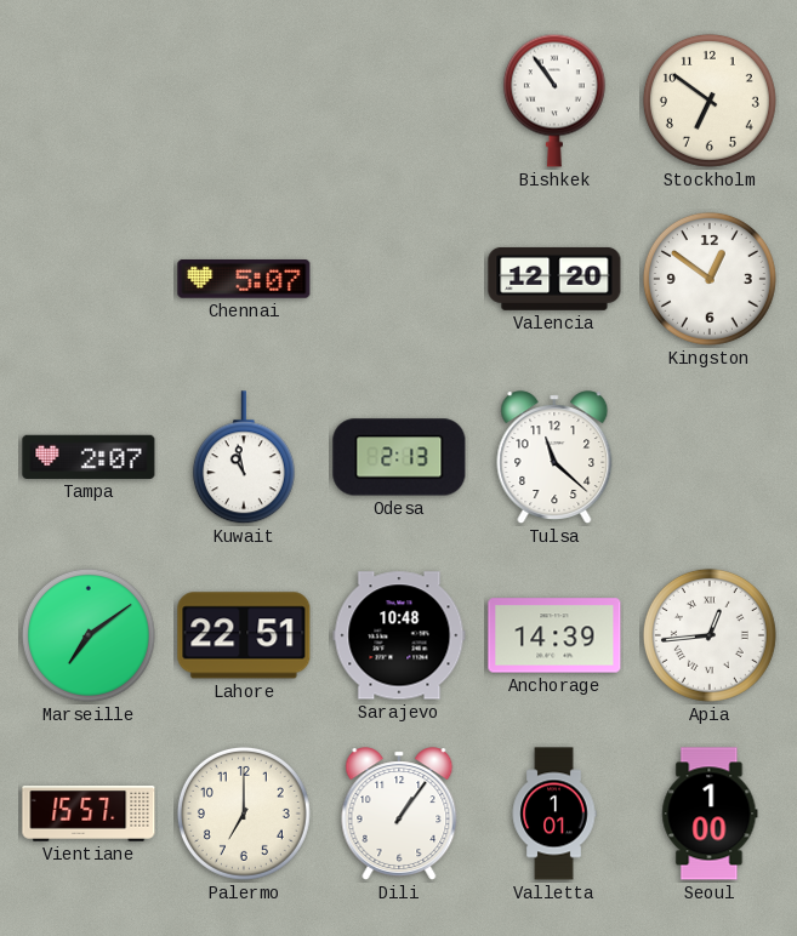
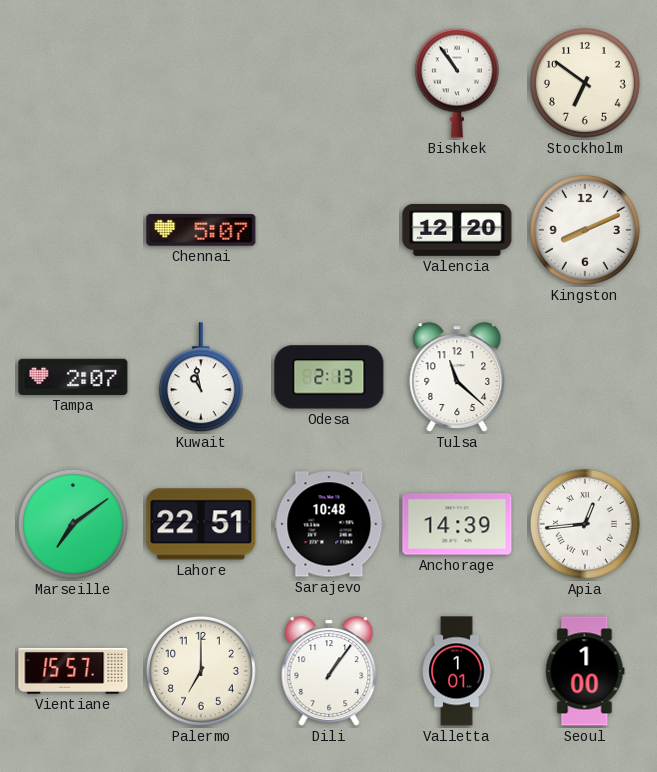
Kingston: 12:51 -> 8:11
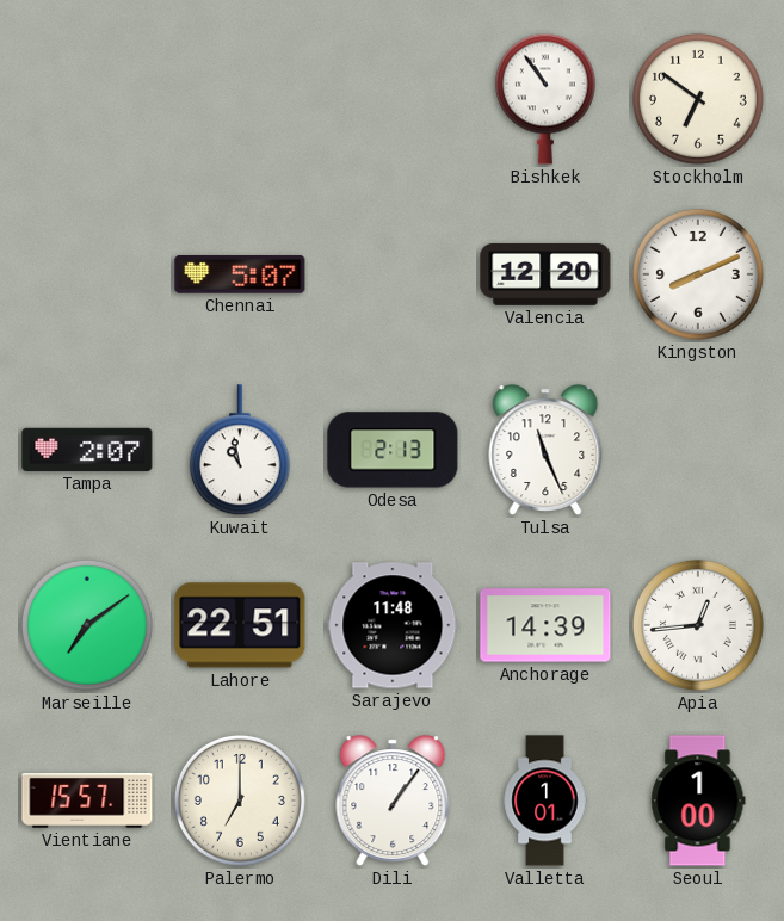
Tulsa: 11:22 -> 11:26
Sarajevo: 10:48 -> 11:48
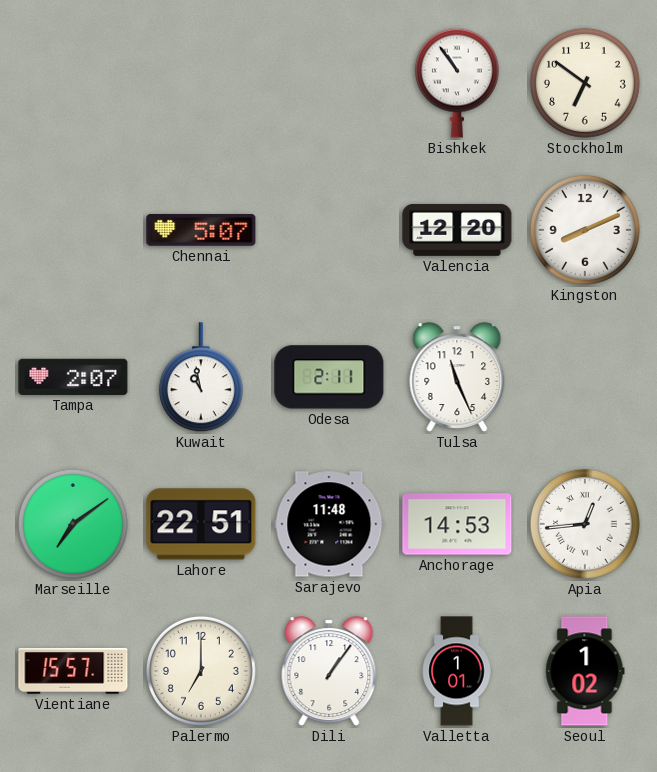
Odesa: 2:13 -> 2:11
Anchorage: 14:39 -> 14:53
Seoul: 1:00 -> 1:02
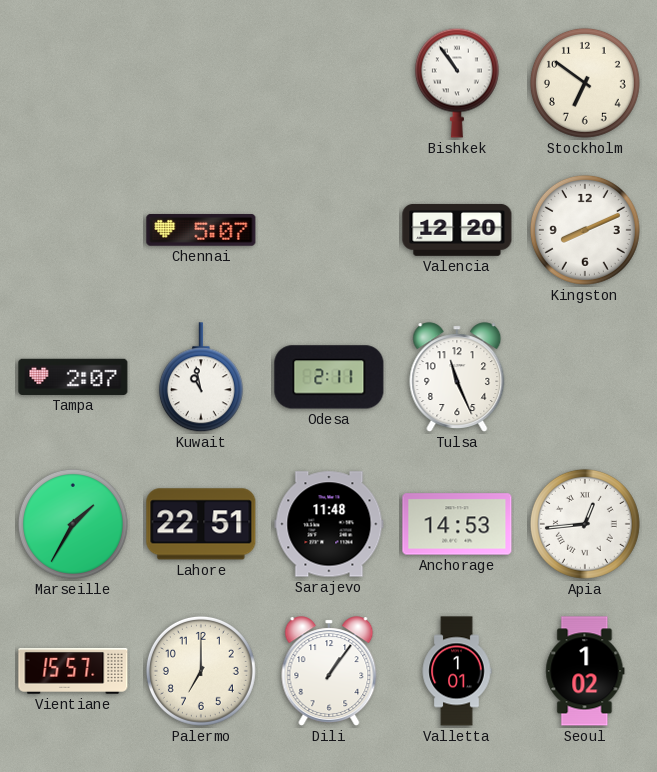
Marseille: 7:09 -> 1:35
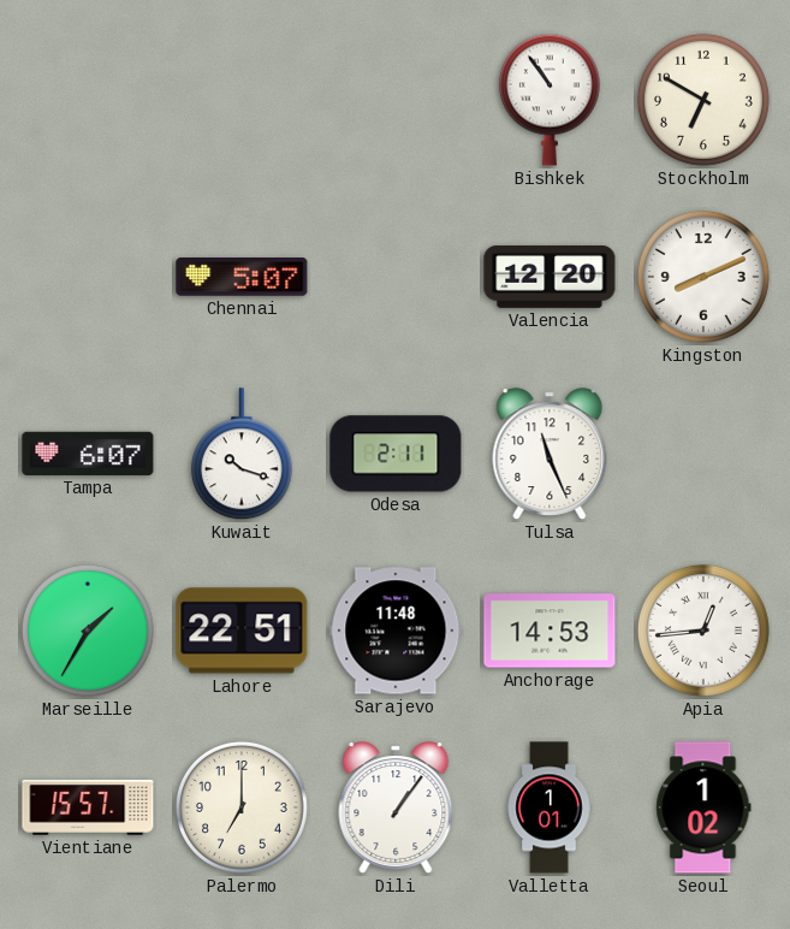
Stockholm: 6:51 -> 6:50
Tampa: 2:07 -> 6:07
Kuwait: 10:58 -> 10:18
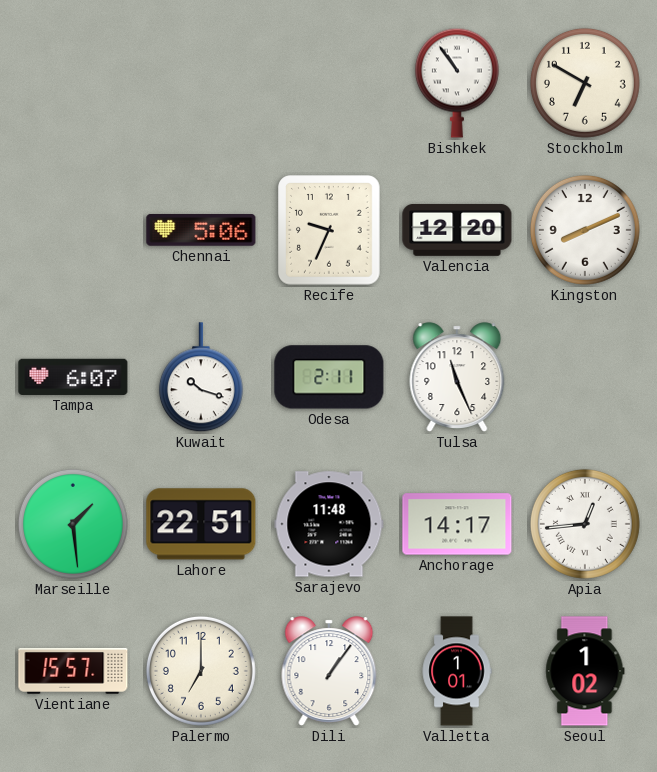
Chennai: 5:07 -> 5:06
Recife: none -> 9:34
Marseille: 1:35 -> 1:29
Anchorage: 14:53 -> 14:17
